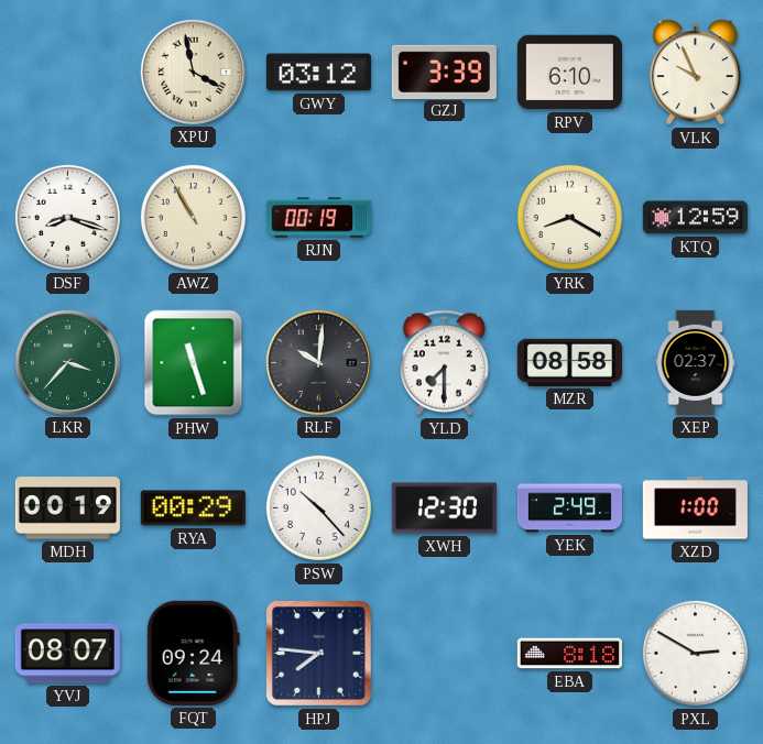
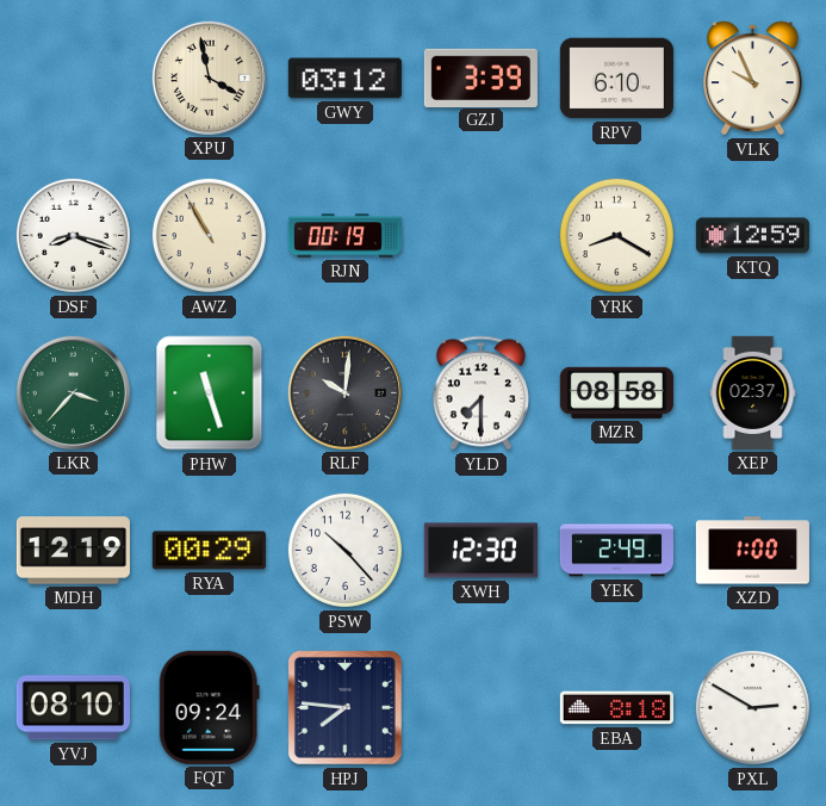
MDH: 00:19 -> 12:19
YVJ: 08:07 -> 08:10
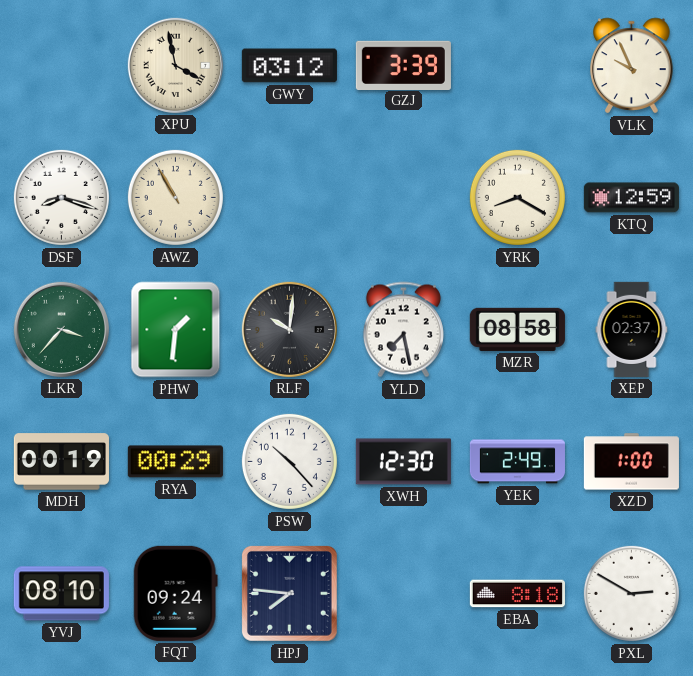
RPV: 6:10 -> none
RJN: 00:19 -> none
PHW: 11:27 -> 1:31
YLD: 7:30 -> 7:28
MDH: 12:19 -> 00:19
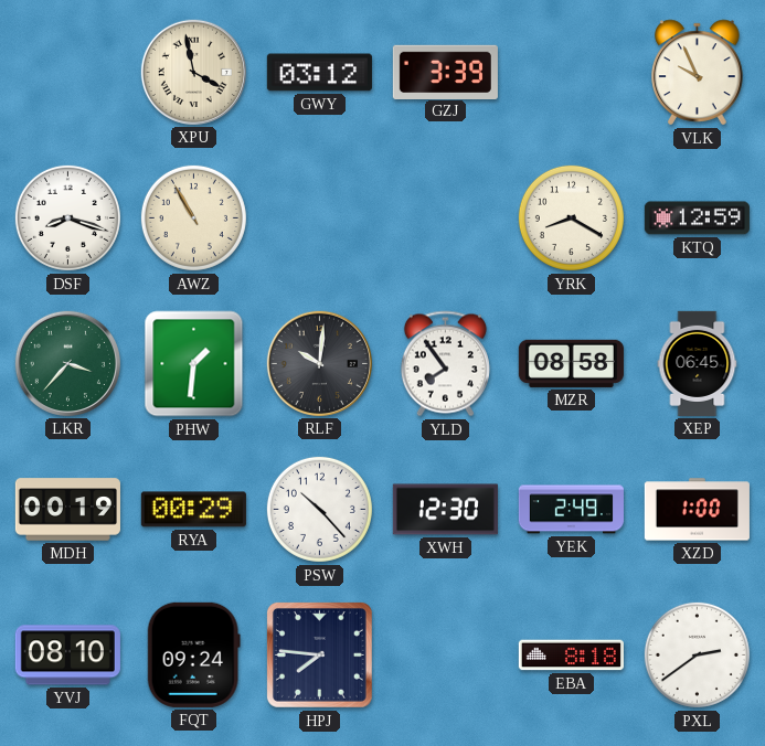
YLD: 7:28 -> 7:54
XEP: 02:37 -> 06:45
PXL: 2:50 -> 2:39
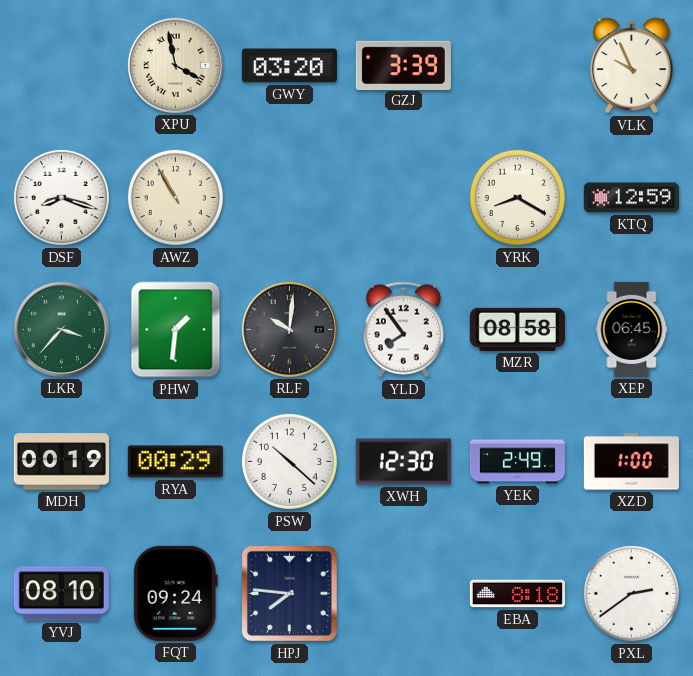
GWY: 03:12 -> 03:20
PSW: 10:23 -> 10:22
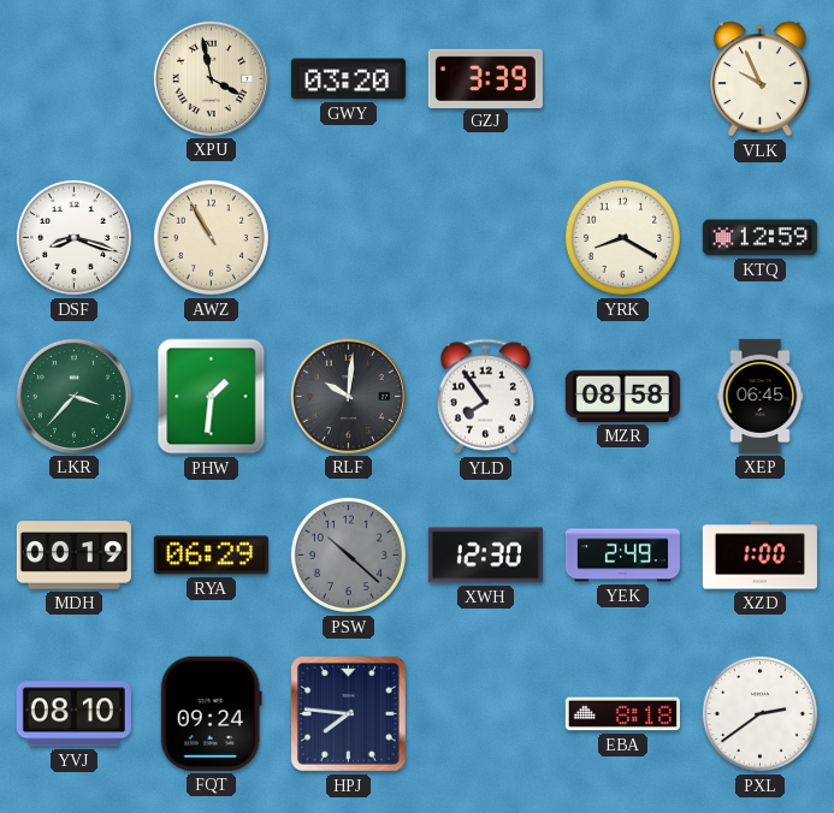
RYA: 00:29 -> 06:29
PSW dial: white -> grey
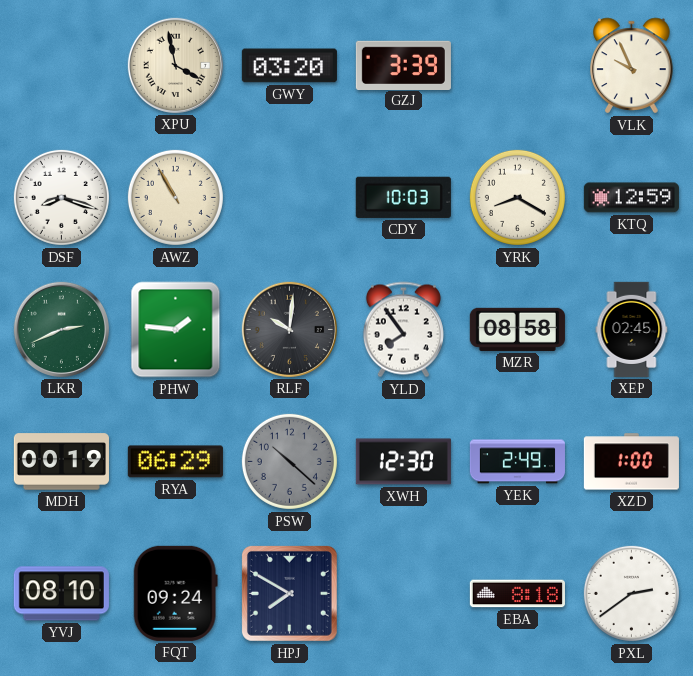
CDY: none -> 10:03
LKR: 3:37 -> 2:41
PHW: 1:31 -> 1:46
XEP: 06:45 -> 02:45
HPJ: 7:46 -> 7:50
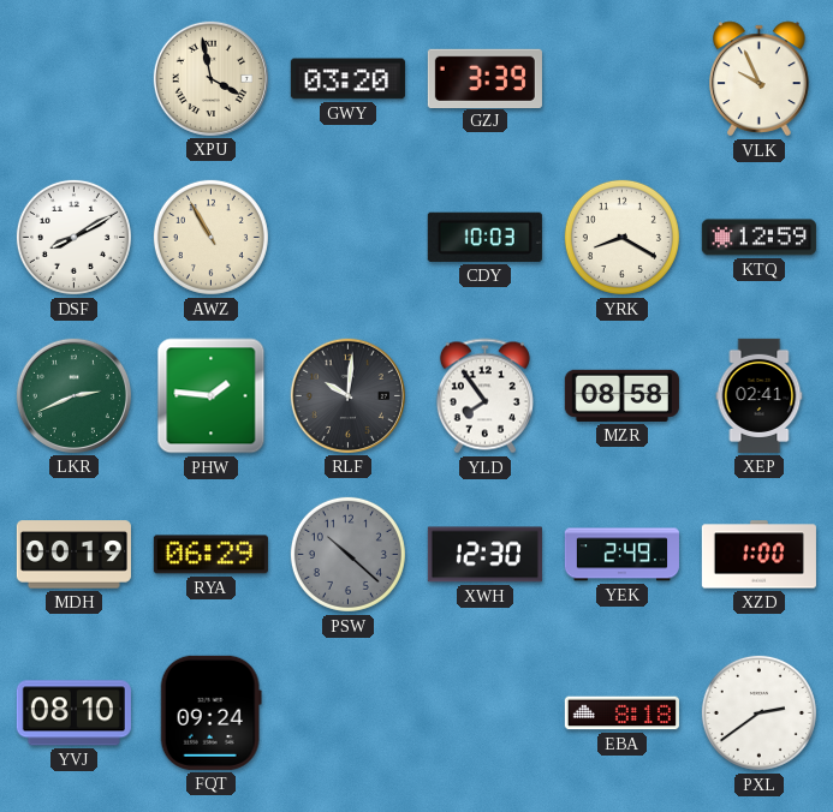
DSF: 8:18 -> 8:10
XEP: 02:45 -> 02:41
HPJ: 7:50 -> none
